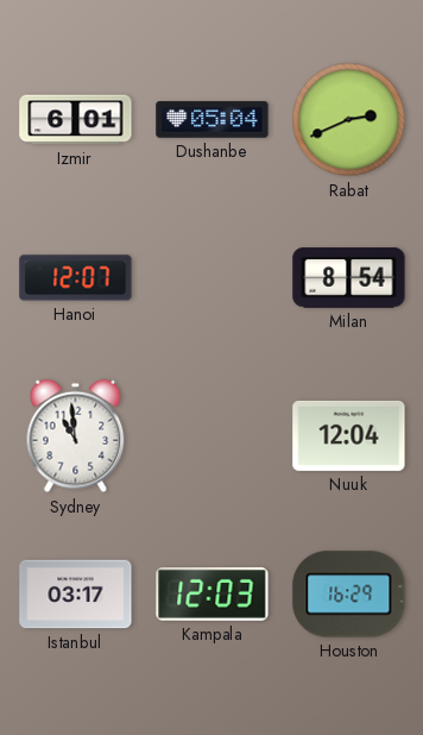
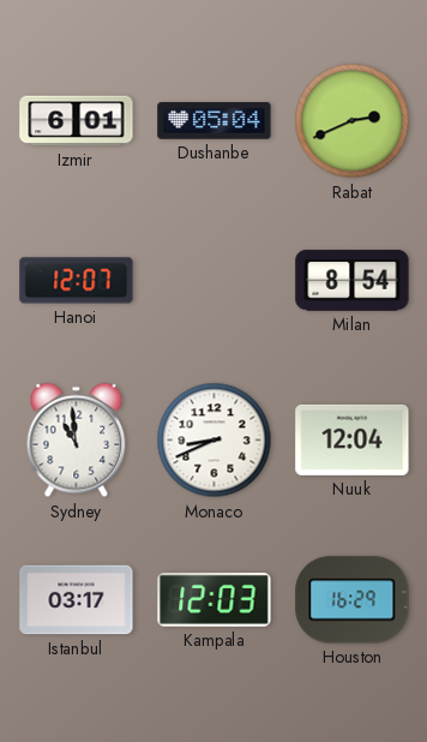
Monaco: none -> 8:41
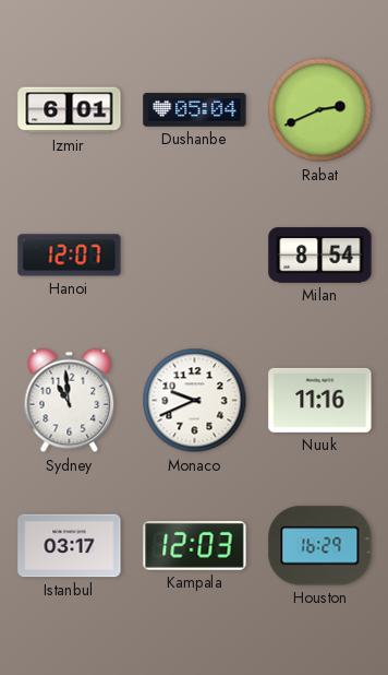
Monaco: 8:41 -> 9:41
Nuuk: 12:04 -> 11:16
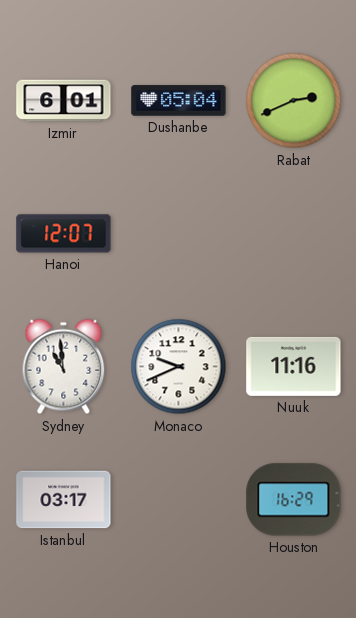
Milan: 8:54 -> none
Kampala: 12:03 -> none
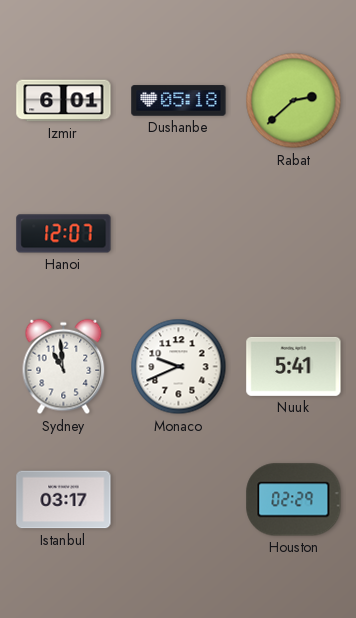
Dushanbe: 05:04 -> 05:18
Rabat: 2:41 -> 2:38
Nuuk: 11:16 -> 5:41
Houston: 16:29 -> 02:29
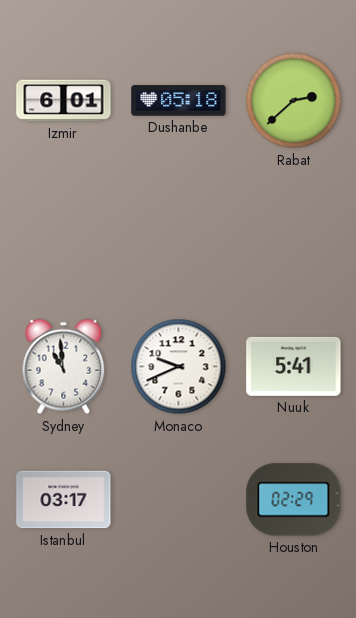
Hanoi: 12:07 -> none
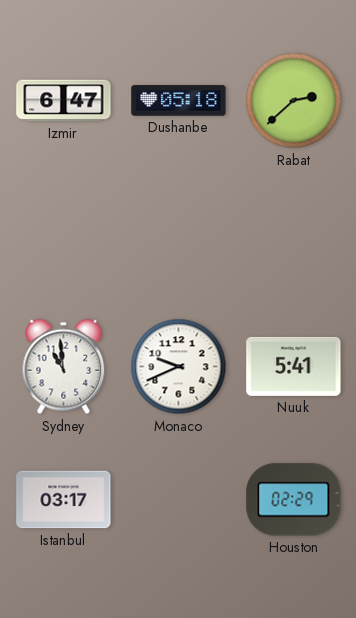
Izmir: 6:01 -> 6:47
